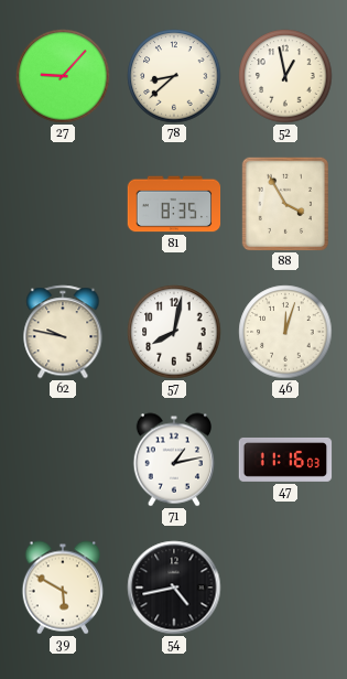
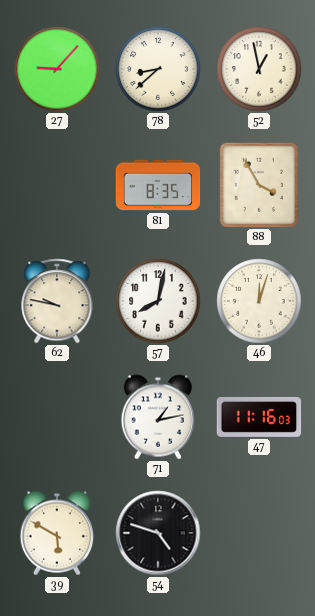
54: 4:43 -> 4:48
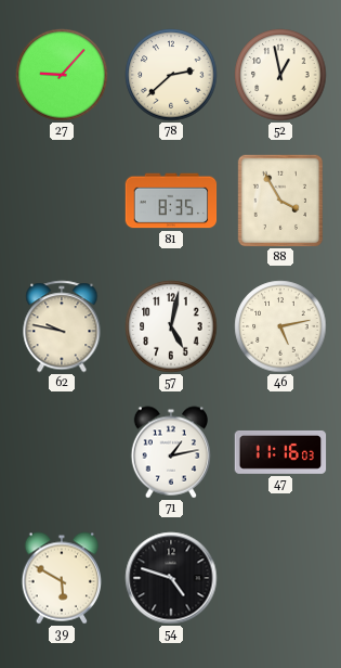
78: 8:38 -> 2:38
57: 8:02 -> 5:02
46: 12:03 -> 5:13
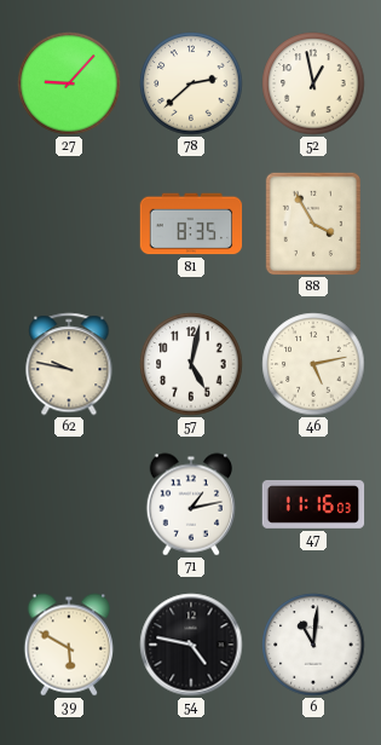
54: 4:48 -> 4:47
6: none -> 11:01
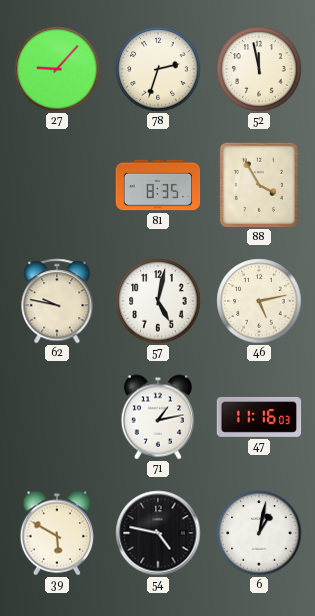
78: 2:38 -> 2:33
52: 12:58 -> 11:58
6: 11:01 -> 1:02
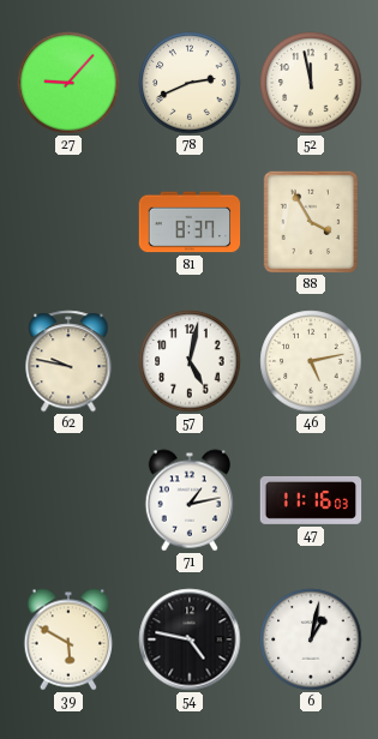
78: 2:33 -> 2:41
81: 8:35 -> 8:37
